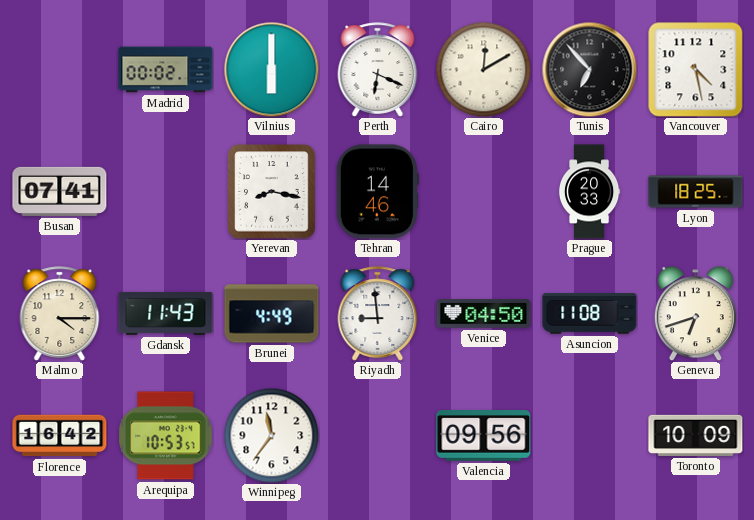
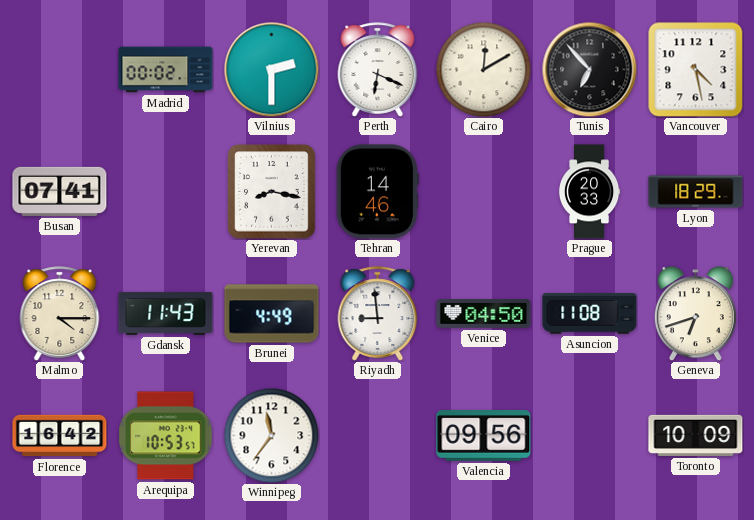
Vilnius: 6:00 -> 2:30
Lyon: 18:25 -> 18:29
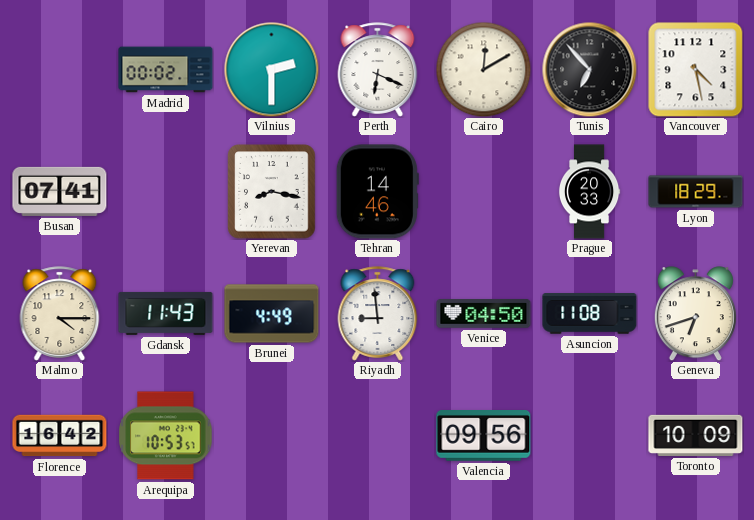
Winnipeg: 11:36 -> none
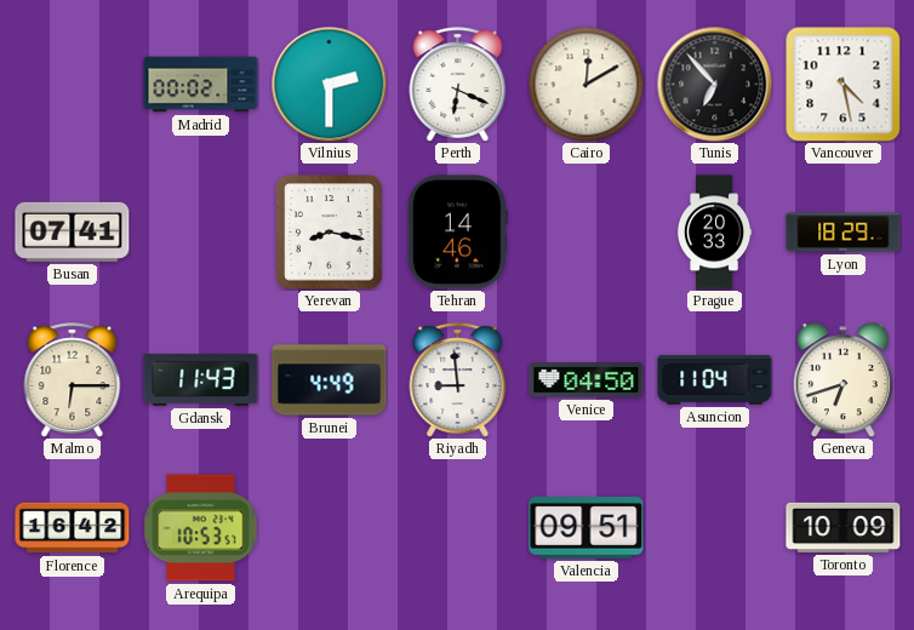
Malmo: 4:15 -> 6:15
Asuncion: 11:08 -> 11:04
Valencia: 09:56 -> 09:51
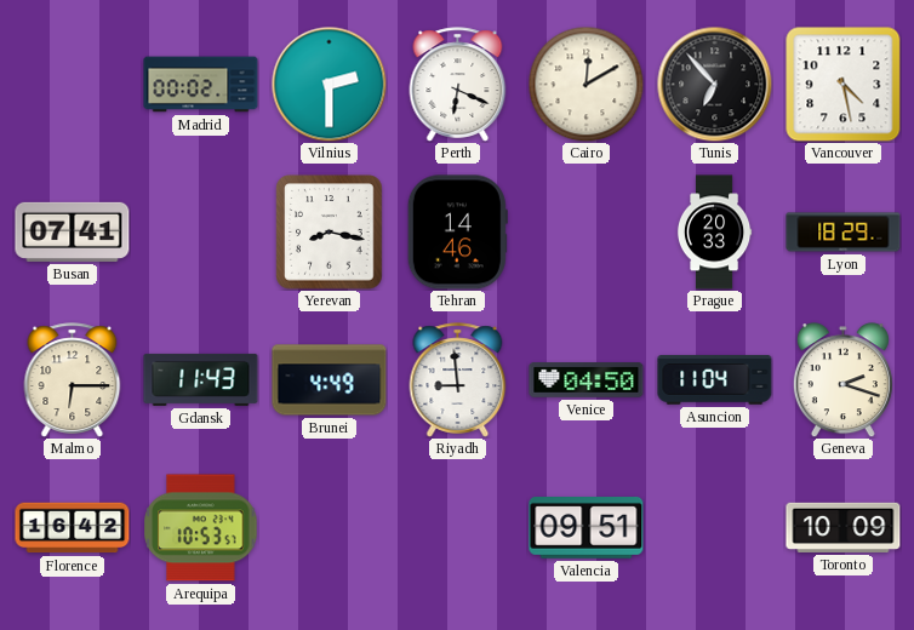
Geneva: 6:42 -> 2:18
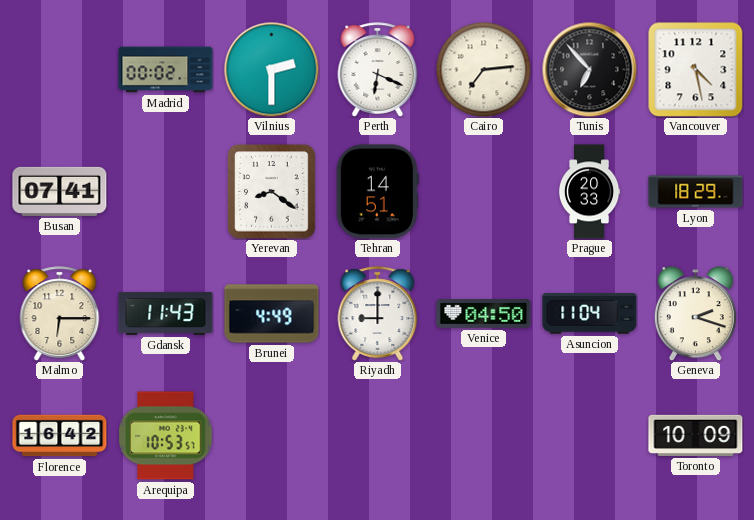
Cairo: 12:10 -> 7:14
Yerevan: 8:17 -> 8:21
Tehran: 14:46 -> 14:51
Riyadh: 8:59 -> 9:00
Valencia: 09:51 -> none
